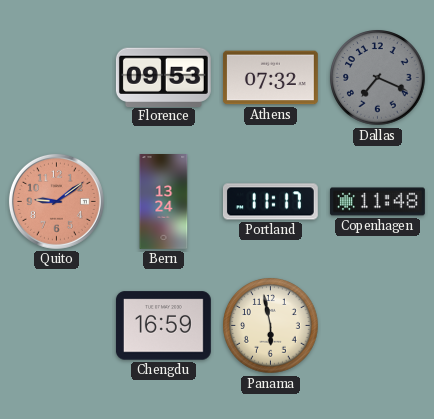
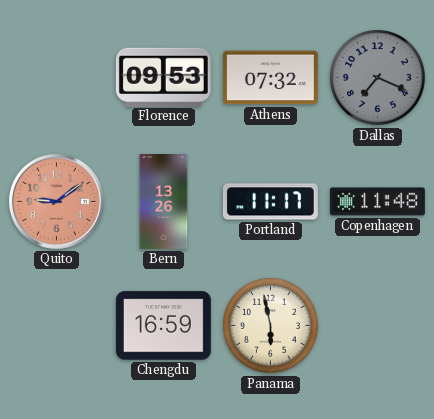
Bern: 13:24 -> 13:26
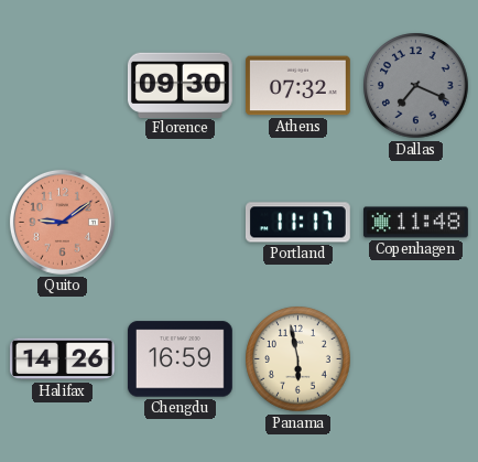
Florence: 09:53 -> 09:30
Bern: 13:26 -> none
Halifax: none -> 14:26
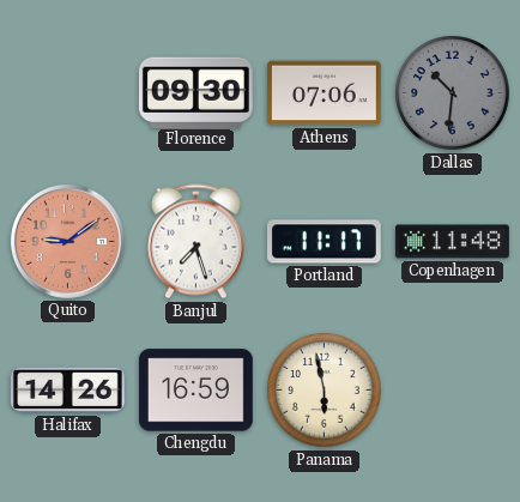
Athens: 07:32 -> 07:06
Dallas: 7:19 -> 10:31
Banjul: none -> 7:27
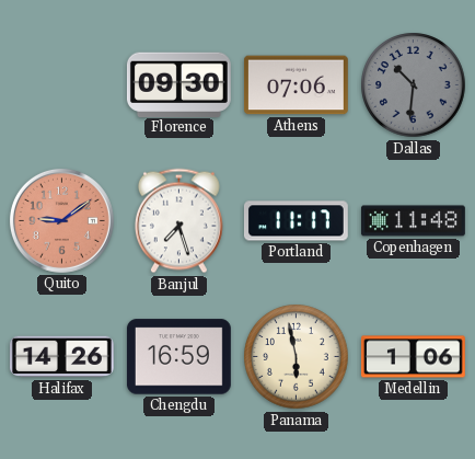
Medellin: none -> 1:06
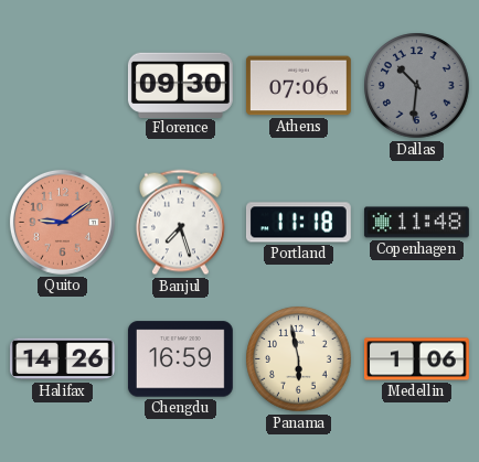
Portland: 11:17 -> 11:18
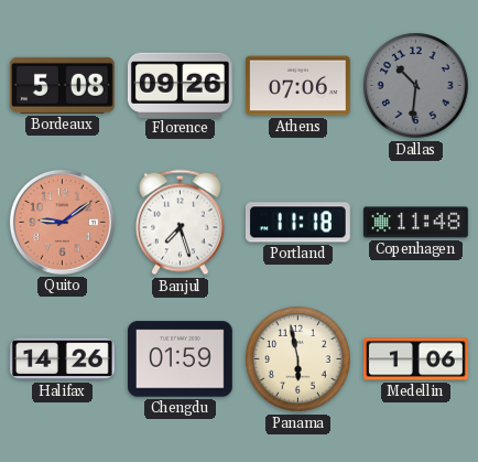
Bordeaux: none -> 5:08
Florence: 09:30 -> 09:26
Chengdu: 16:59 -> 01:59
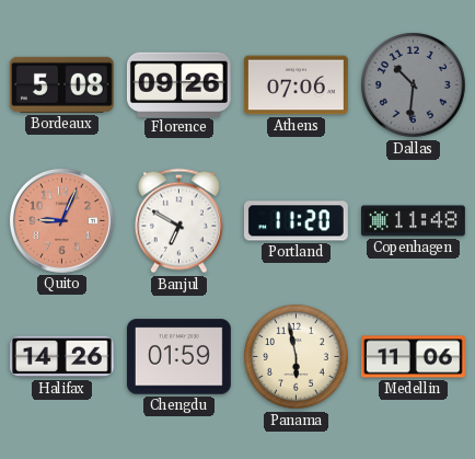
Quito: 9:09 -> 9:04
Banjul: 7:27 -> 6:50
Portland: 11:18 -> 11:20
Medellin: 1:06 -> 11:06
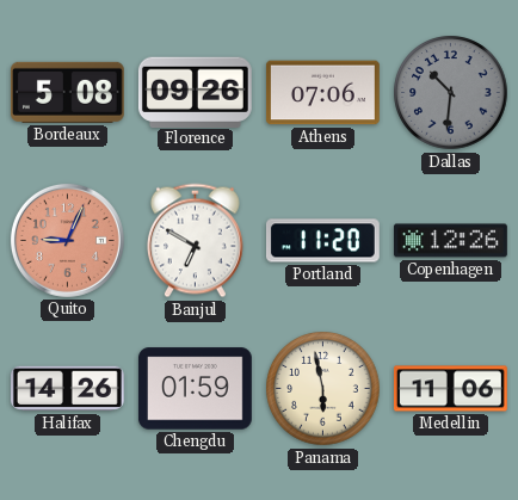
Copenhagen: 11:48 -> 12:26
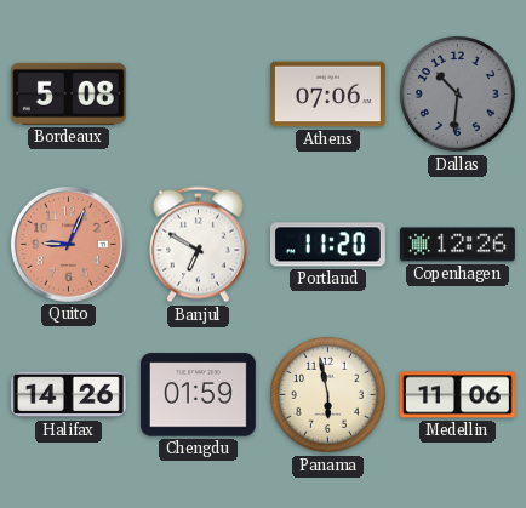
Florence: 09:26 -> none
